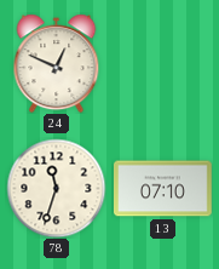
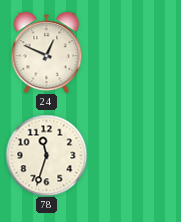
13: 07:10 -> none
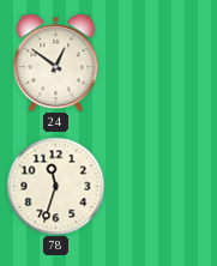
24: 12:49 -> 12:51
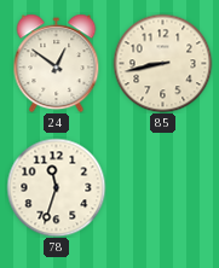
85: none -> 8:43
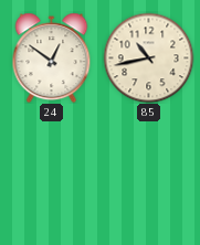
85: 8:43 -> 10:43
78: 11:33 -> none
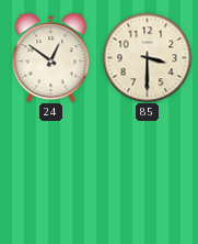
85: 10:43 -> 3:30
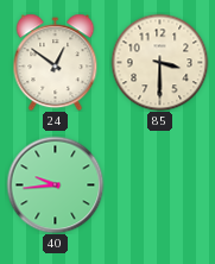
40: none -> 9:44
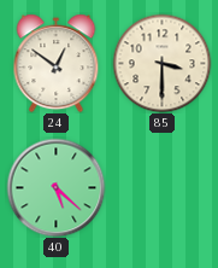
40: 9:44 -> 5:22
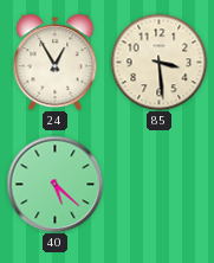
24: 12:51 -> 12:55
85: 3:30 -> 3:29
